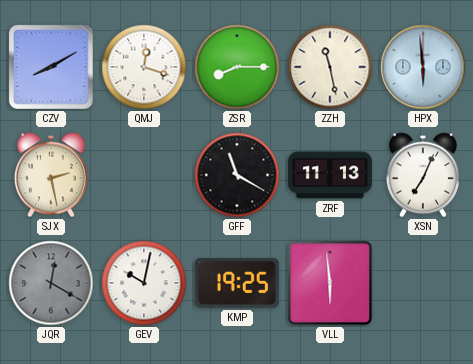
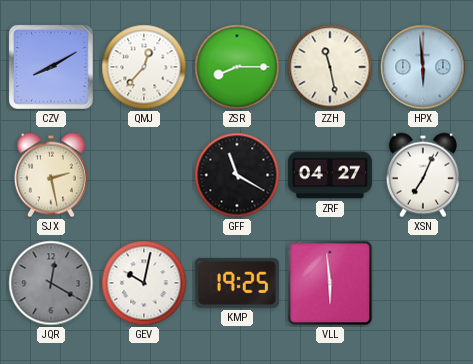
QMJ: 12:18 -> 12:37
ZRF: 11:13 -> 04:27
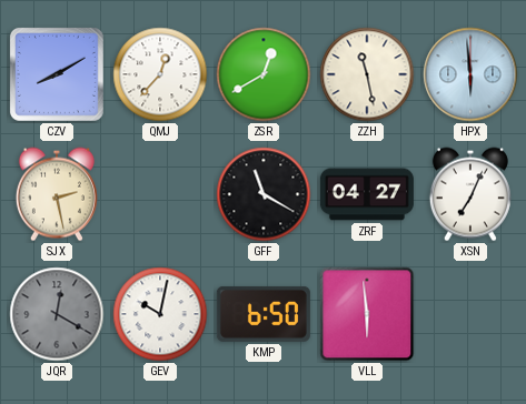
ZSR: 8:15 -> 12:40
KMP: 19:25 -> 6:50
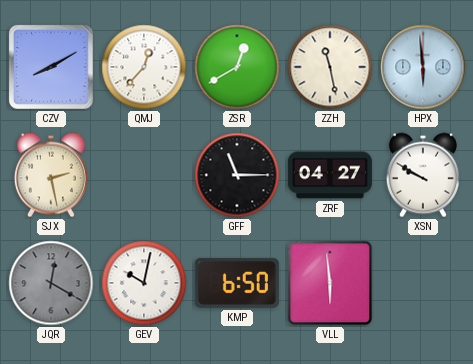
GFF: 11:20 -> 11:15
XSN: 7:04 -> 9:50
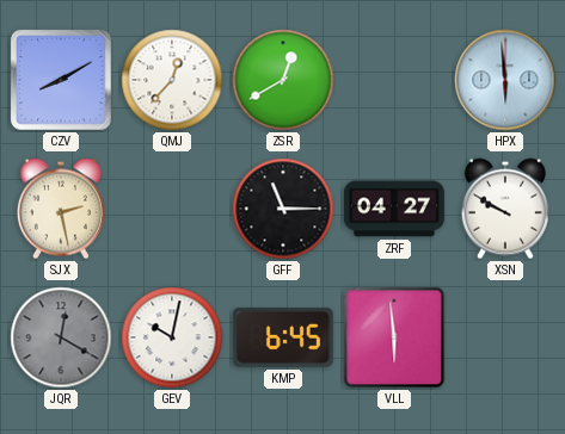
ZZH: 11:28 -> none
KMP: 6:50 -> 6:45
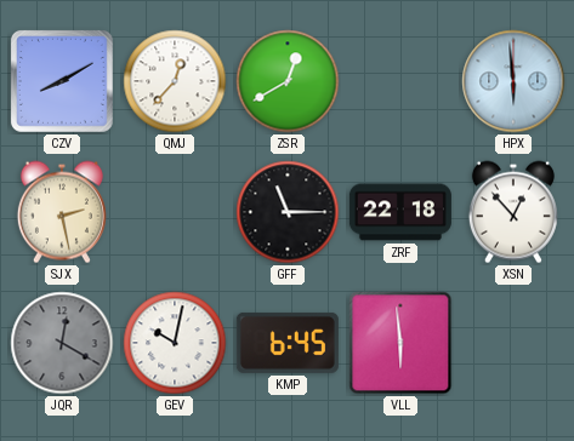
ZRF: 04:27 -> 22:18
XSN: 9:50 -> 12:53
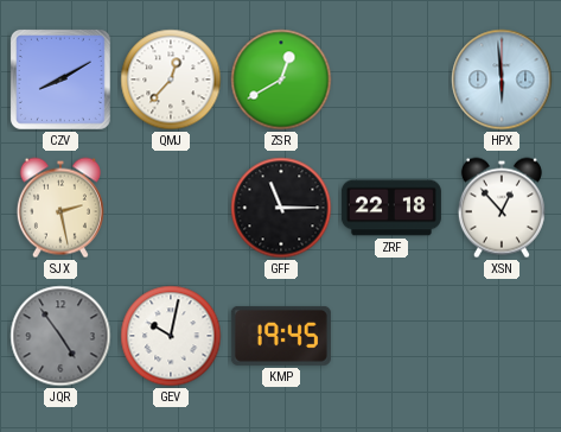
JQR: 12:20 -> 4:54
KMP: 6:45 -> 19:45
VLL: 5:59 -> none
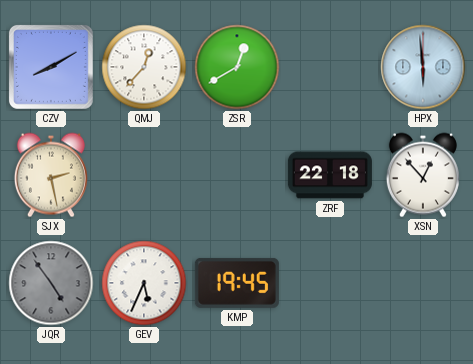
GFF: 11:15 -> none
GEV: 10:02 -> 5:34
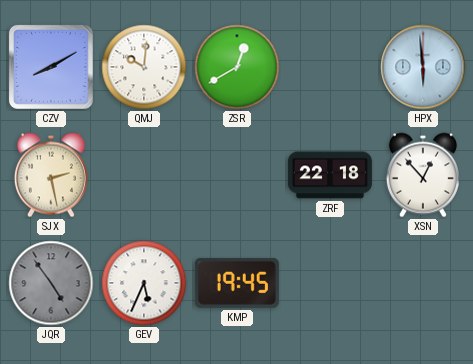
QMJ: 12:37 -> 10:01
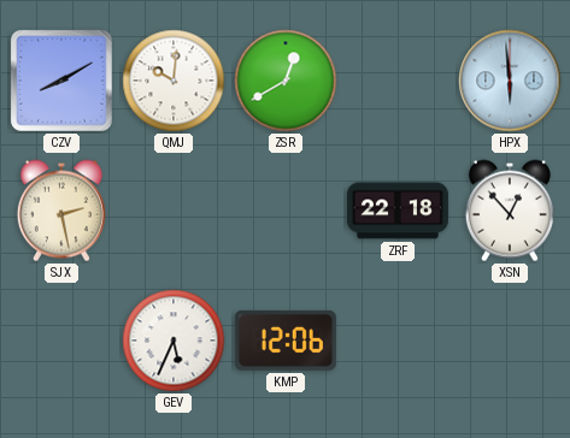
JQR: 4:54 -> none
KMP: 19:45 -> 12:06
